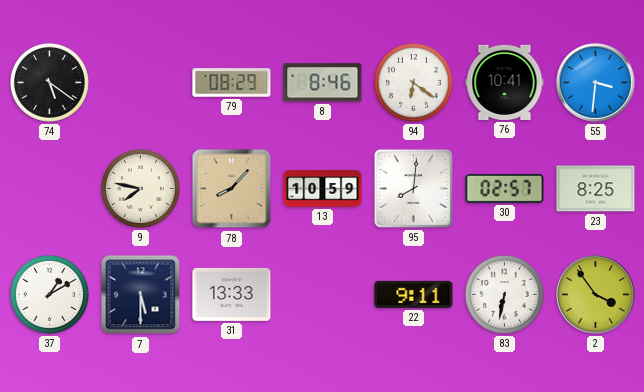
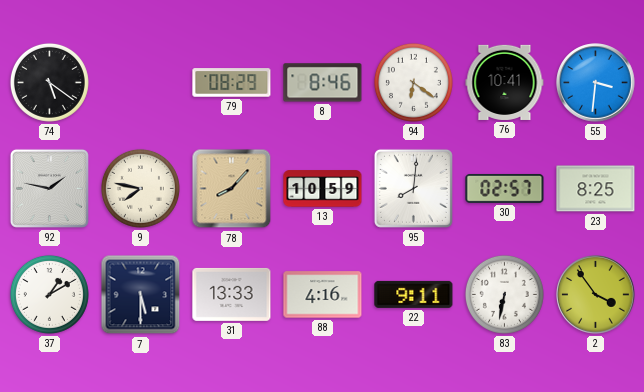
92: none -> 1:47
88: none -> 4:16
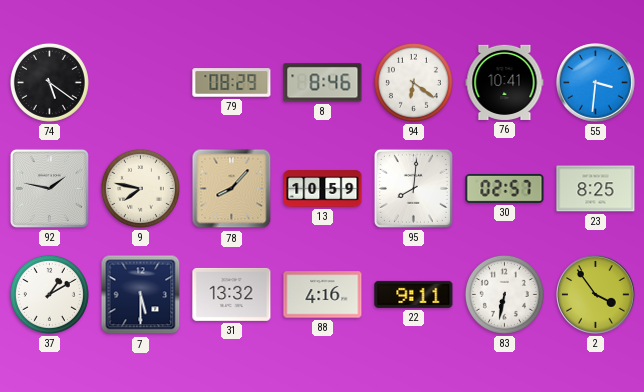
31: 13:33 -> 13:32
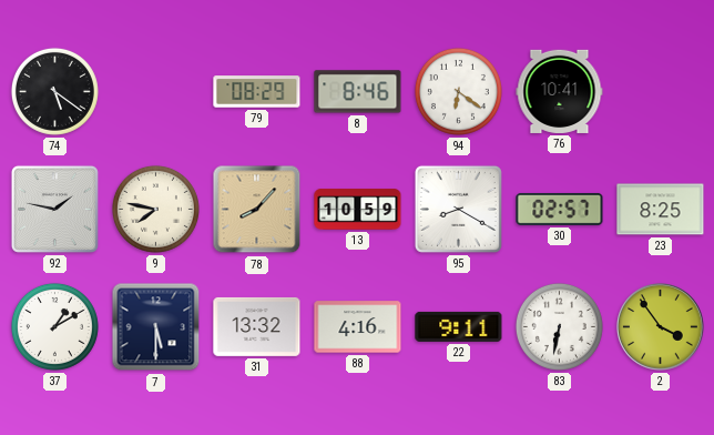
55: 3:31 -> none
95: 8:01 -> 8:20
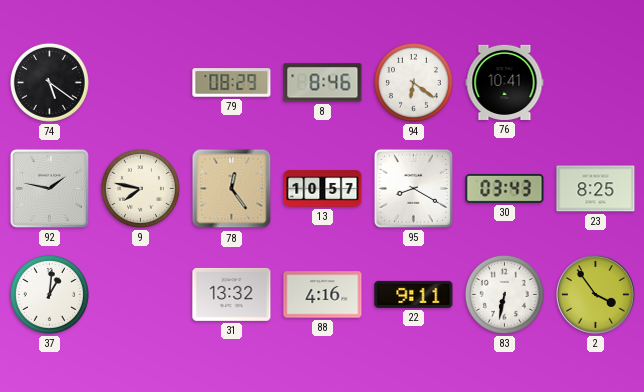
78: 8:07 -> 12:24
13: 10:59 -> 10:57
30: 02:57 -> 03:43
37: 1:10 -> 1:01
7: 5:30 -> none
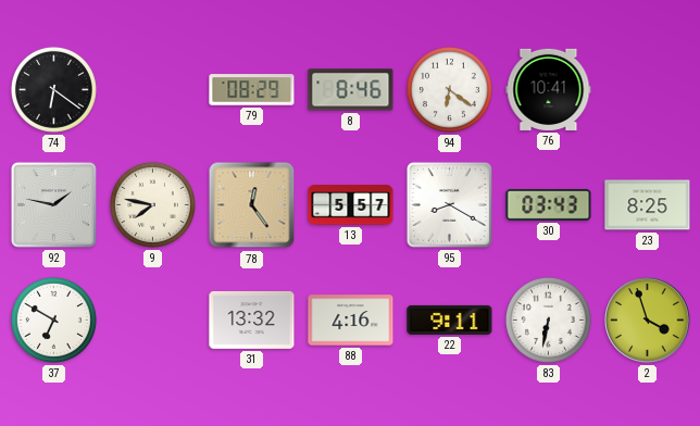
74: 5:21 -> 6:21
13: 10:57 -> 5:57
37: 1:01 -> 6:50
2: 3:54 -> 3:57
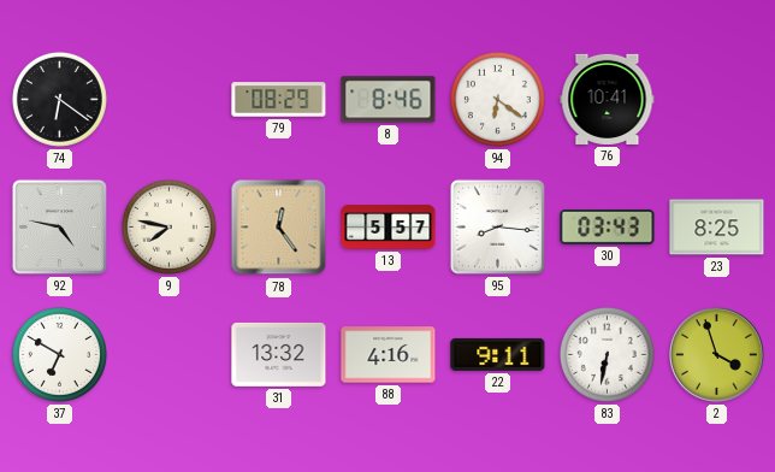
92: 1:47 -> 4:47
95: 8:20 -> 8:16
